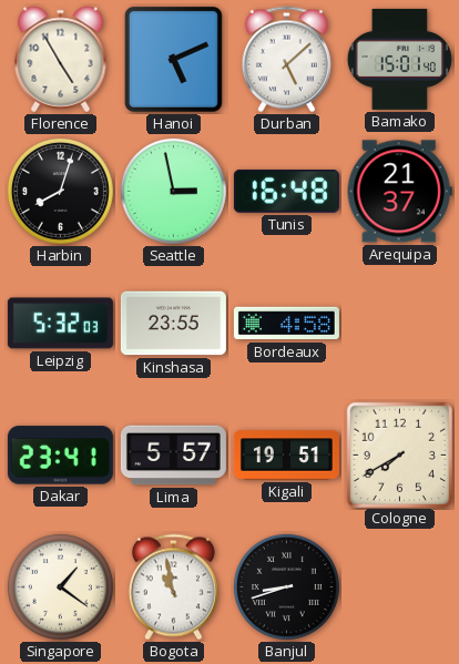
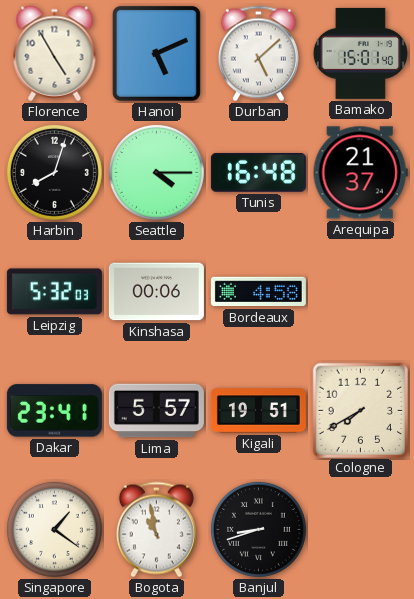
Seattle: 2:58 -> 4:15
Kinshasa: 23:55 -> 00:06
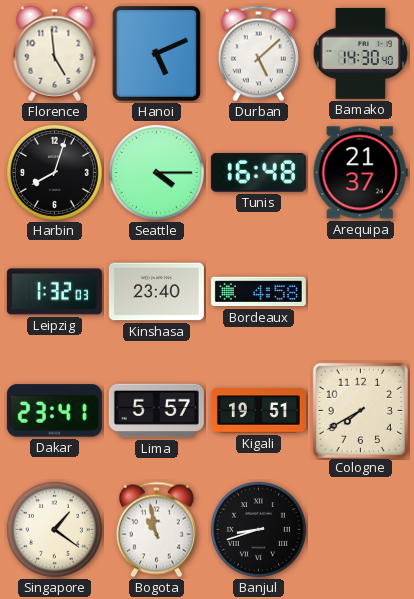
Florence: 4:55 -> 4:59
Bamako: 15:01 -> 14:30
Leipzig: 5:32 -> 1:32
Kinshasa: 00:06 -> 23:40
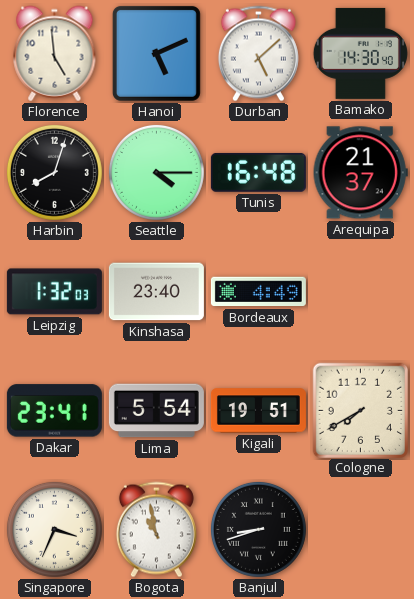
Bordeaux: 4:58 -> 4:49
Lima: 5:57 -> 5:54
Singapore: 1:21 -> 3:34
